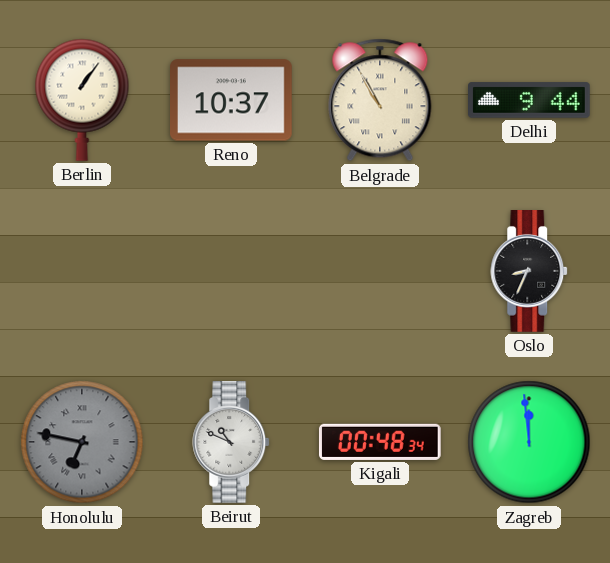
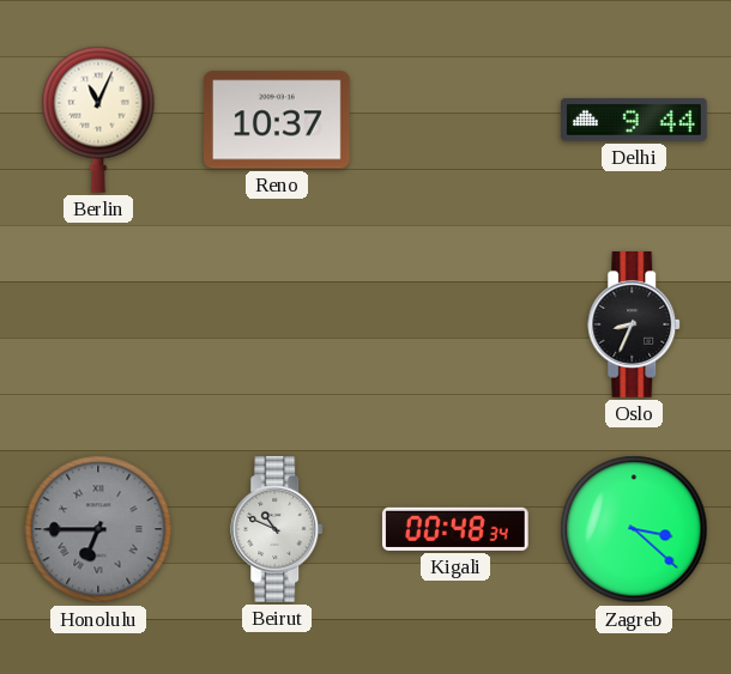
Berlin: 1:06 -> 11:04
Belgrade: 10:55 -> none
Honolulu: 6:47 -> 6:45
Zagreb: 11:59 -> 3:22
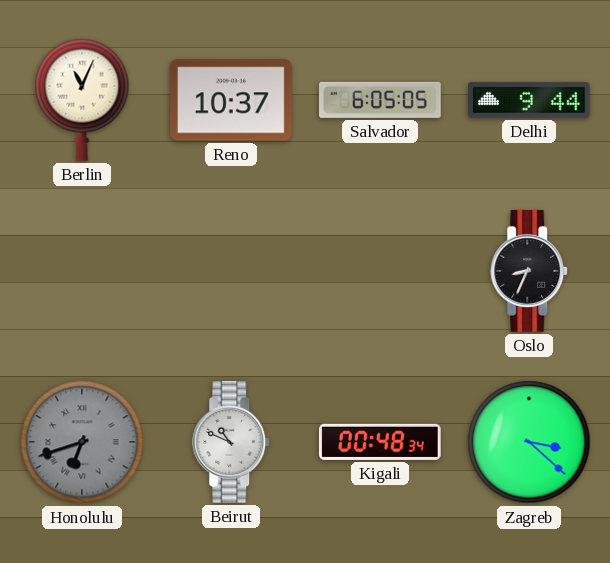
Salvador: none -> 6:05
Honolulu: 6:45 -> 6:42
